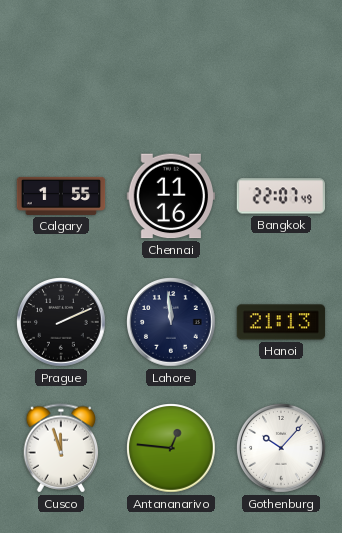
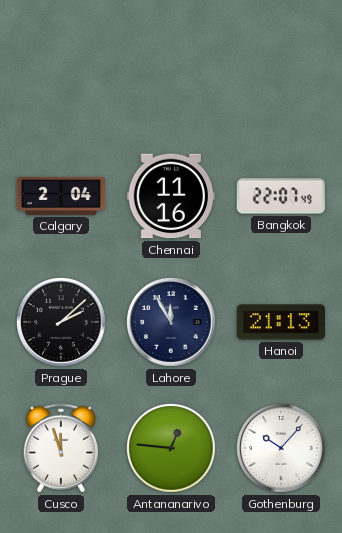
Calgary: 1:55 -> 2:04
Prague: 2:11 -> 2:08
Lahore: 11:59 -> 11:55
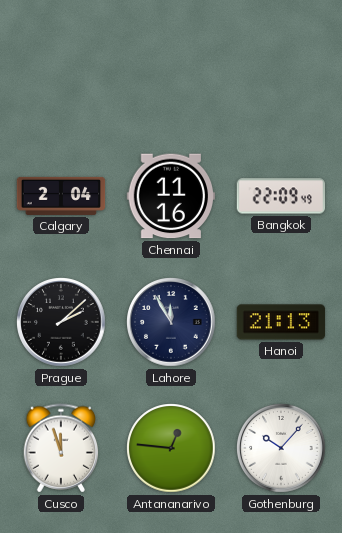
Bangkok: 22:07 -> 22:09
